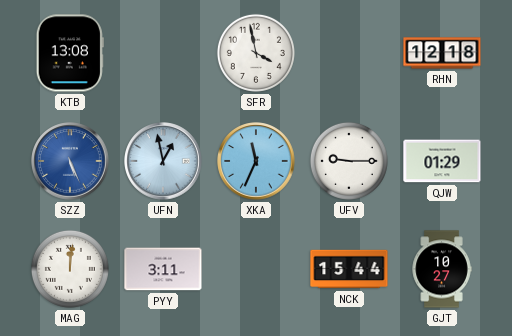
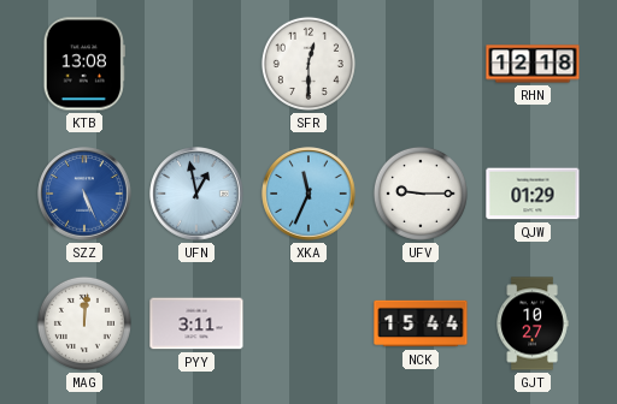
SFR: 3:58 -> 12:30
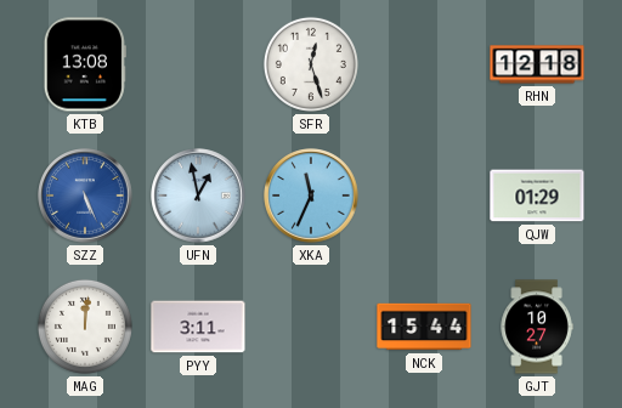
SFR: 12:30 -> 12:27
UFV: 9:15 -> none
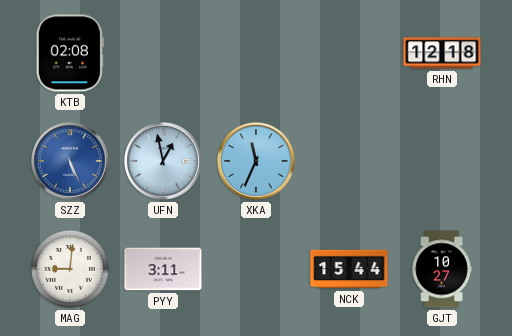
KTB: 13:08 -> 02:08
SFR: 12:27 -> none
QJW: 01:29 -> none
MAG: 12:01 -> 9:01
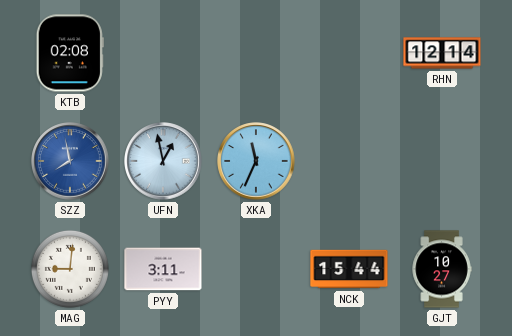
RHN: 12:18 -> 12:14
SZZ: 5:26 -> 7:58
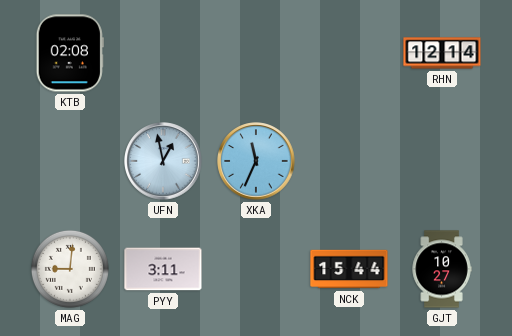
SZZ: 7:58 -> none
